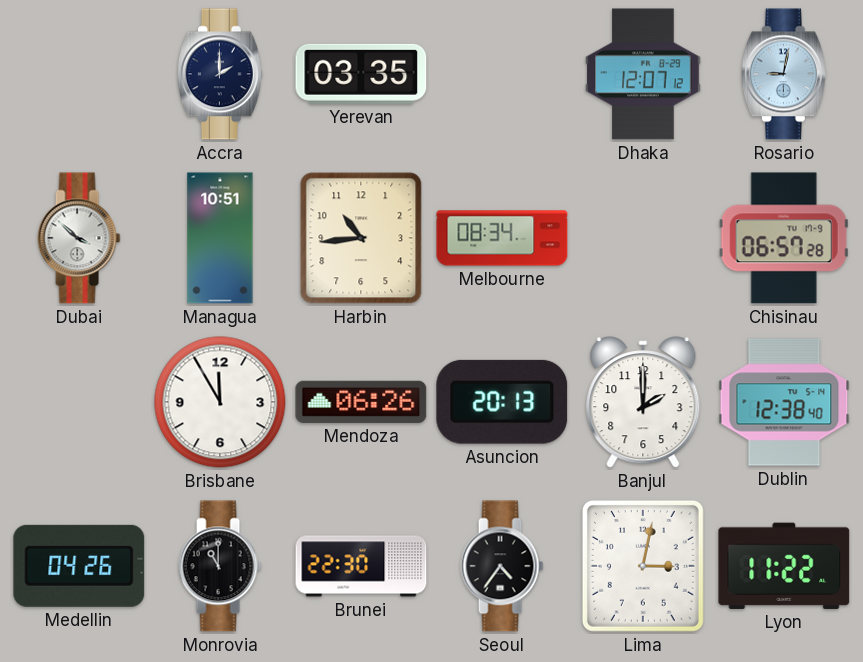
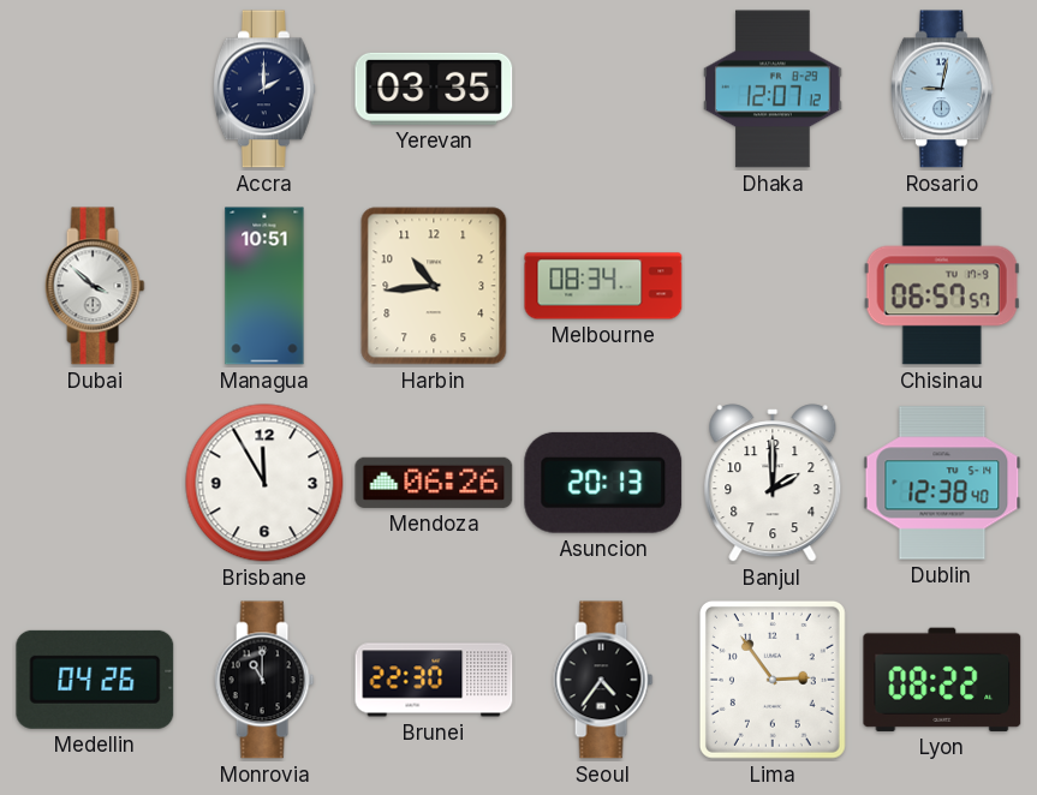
Chisinau: 06:57:28 -> 06:57:57
Lima: 3:02 -> 2:54
Lyon: 11:22 -> 08:22
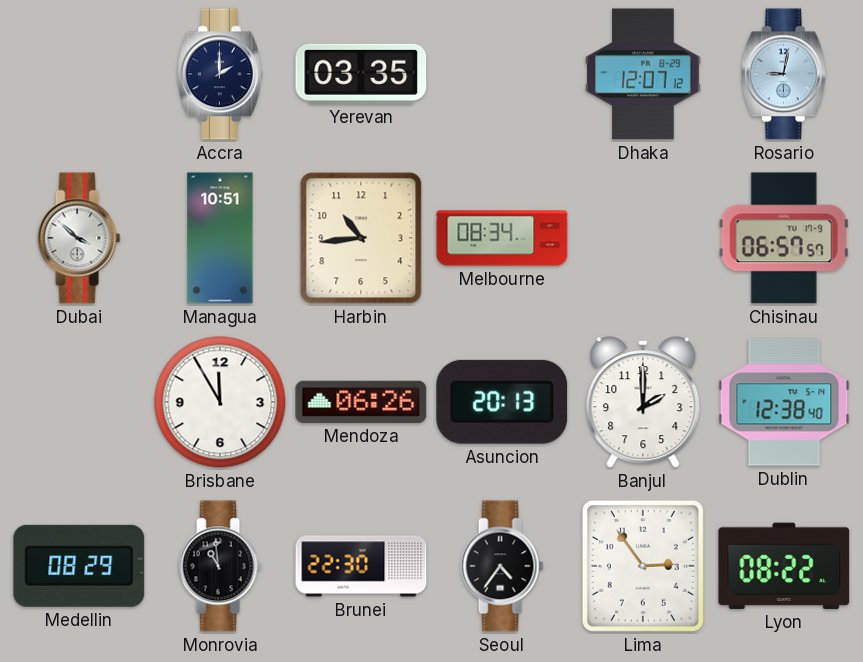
Medellin: 04:26 -> 08:29
Monrovia: 11:00 -> 10:59
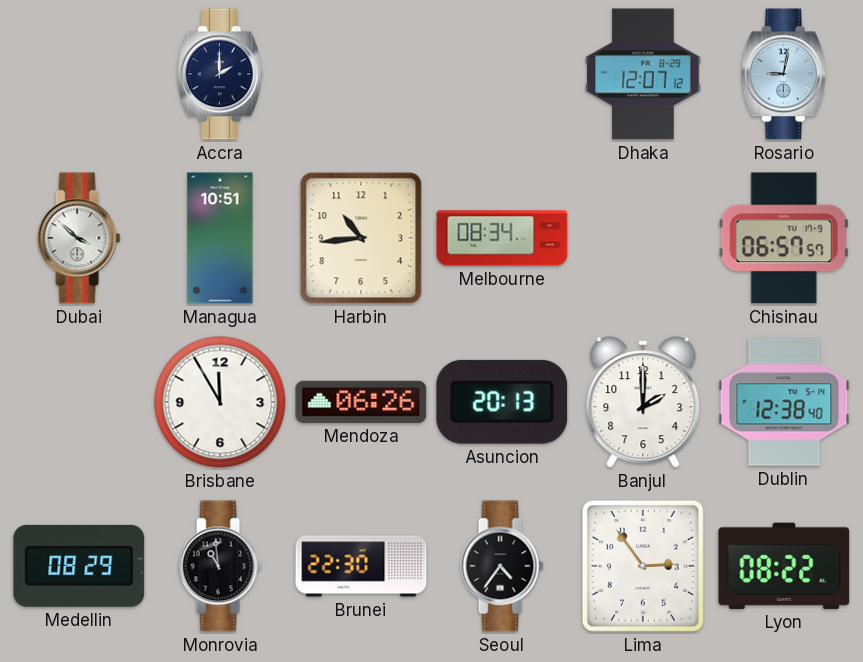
Yerevan: 03:35 -> none
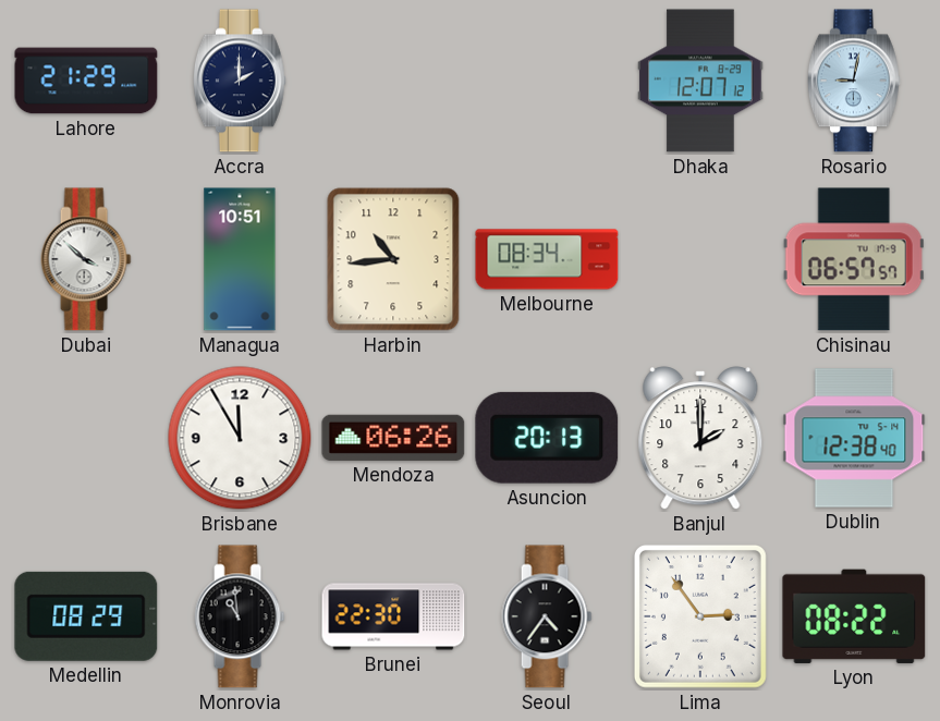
Lahore: none -> 21:29
